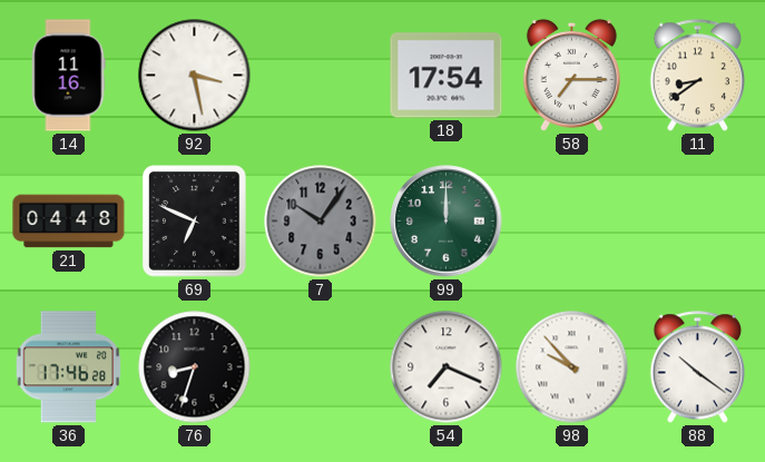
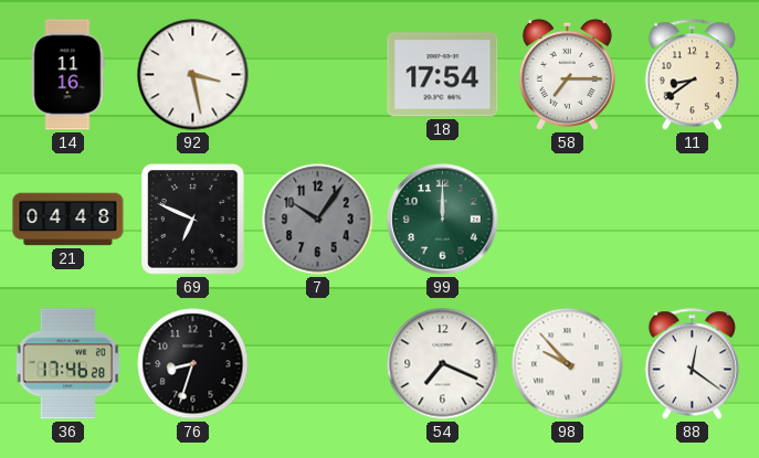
88: 10:21 -> 12:21
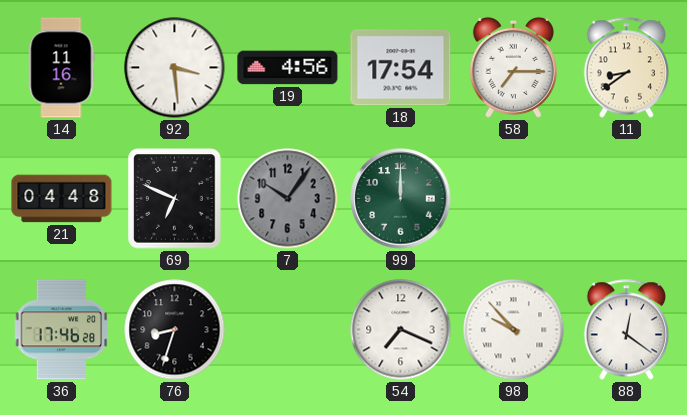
92: 3:28 -> 3:29
19: none -> 4:56
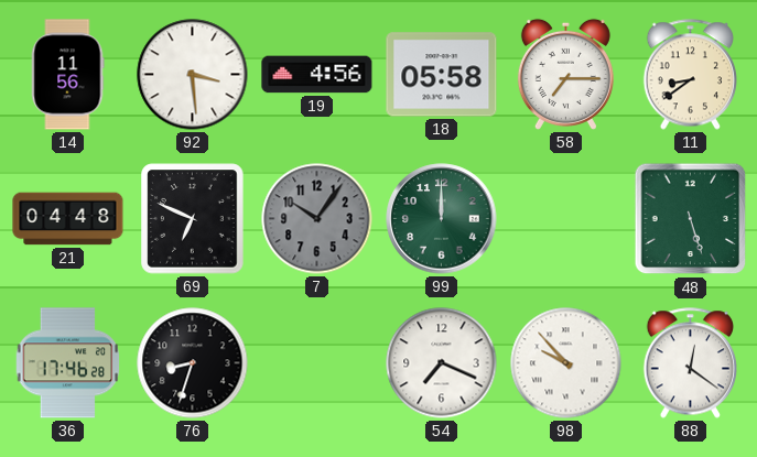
14: 11:16 -> 11:56
18: 17:54 -> 05:58
48: none -> 5:27
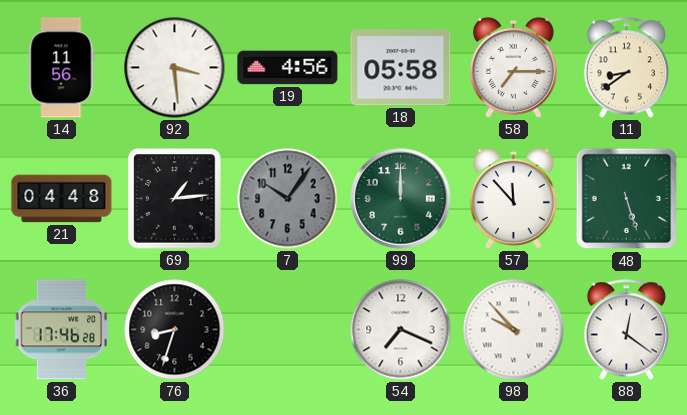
69: 6:49 -> 1:14
57: none -> 11:53
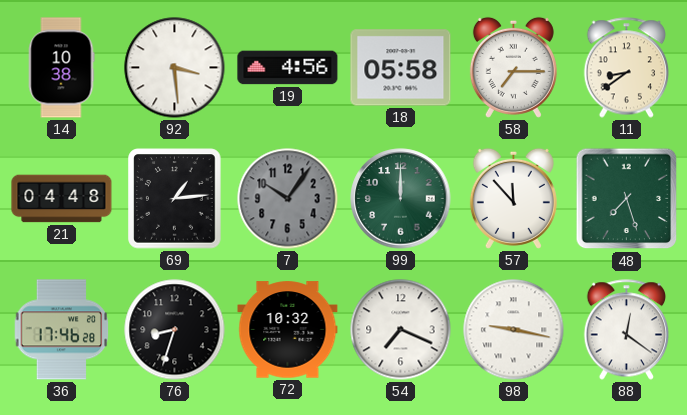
14: 11:56 -> 10:38
48: 5:27 -> 7:27
72: none -> 10:32
98: 9:53 -> 9:17
